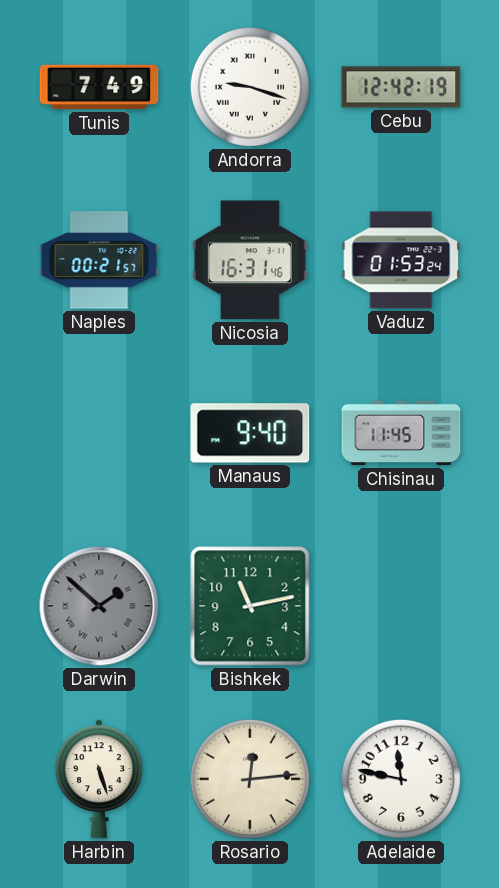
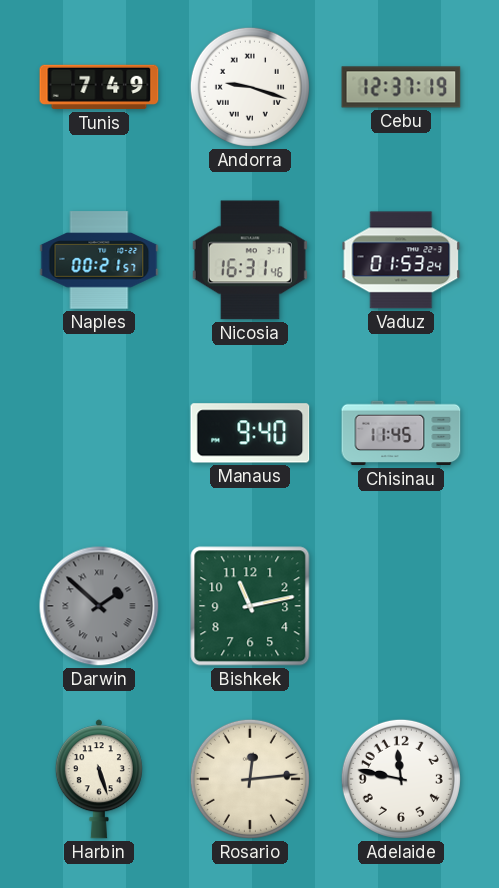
Cebu: 12:42 -> 12:37
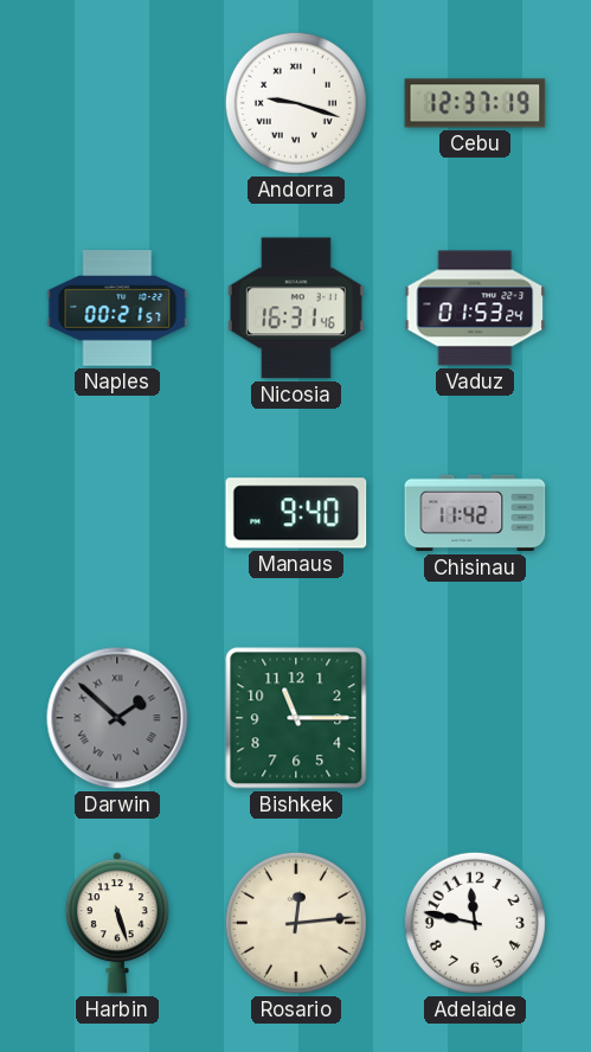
Tunis: 7:49 -> none
Chisinau: 11:45 -> 11:42
Bishkek: 11:13 -> 11:15
